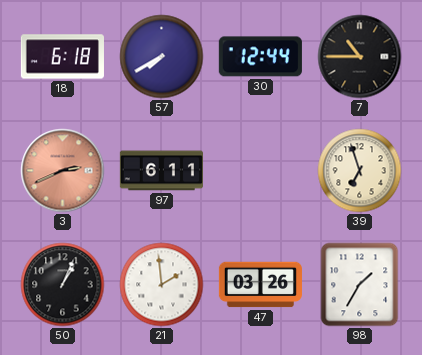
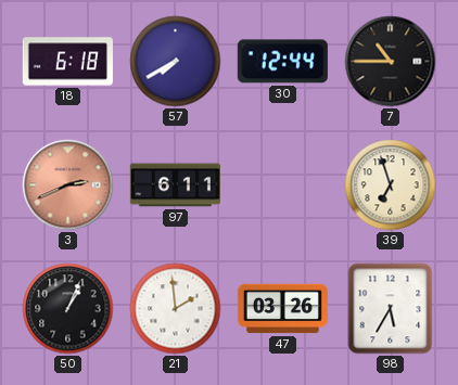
98: 1:35 -> 5:35
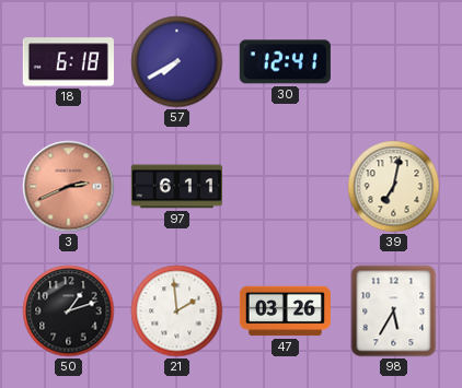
30: 12:44 -> 12:41
7: 10:45 -> none
39: 6:57 -> 7:02
50: 1:04 -> 1:12
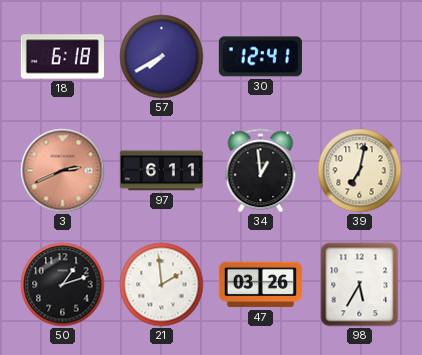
34: none -> 12:59
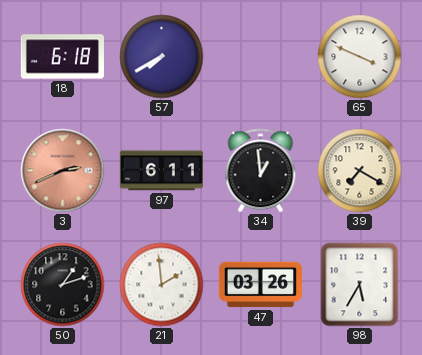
30: 12:41 -> none
65: none -> 3:49
39: 7:02 -> 7:20
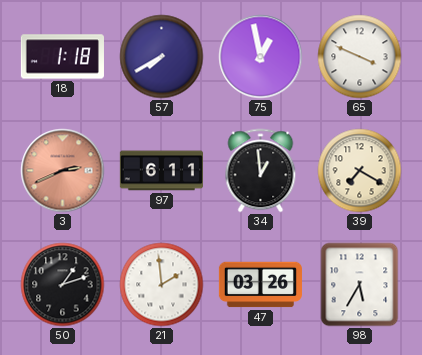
18: 6:18 -> 1:18
75: none -> 12:58
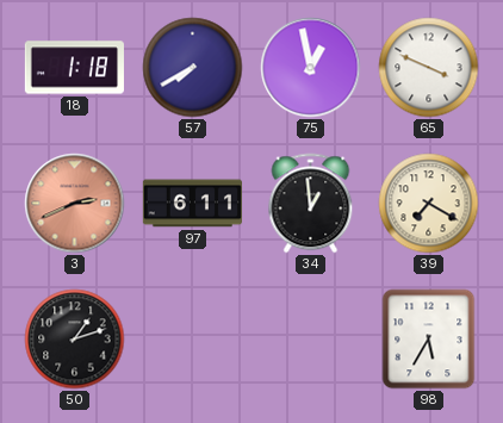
21: 1:59 -> none
47: 03:26 -> none
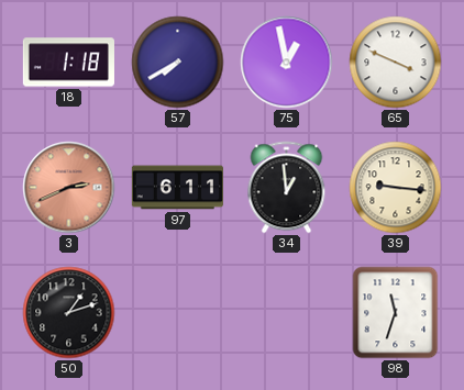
39: 7:20 -> 9:16
98: 5:35 -> 11:33
